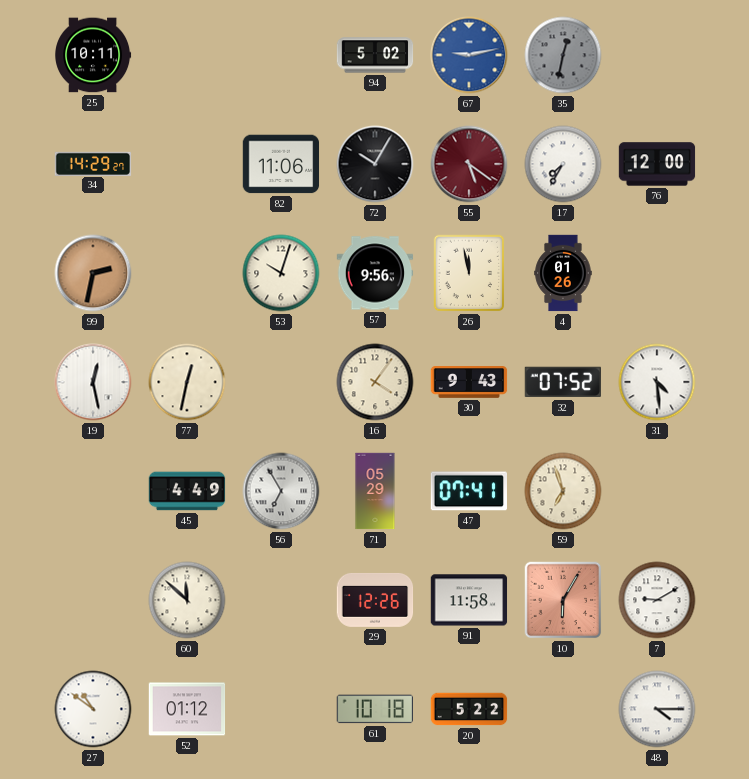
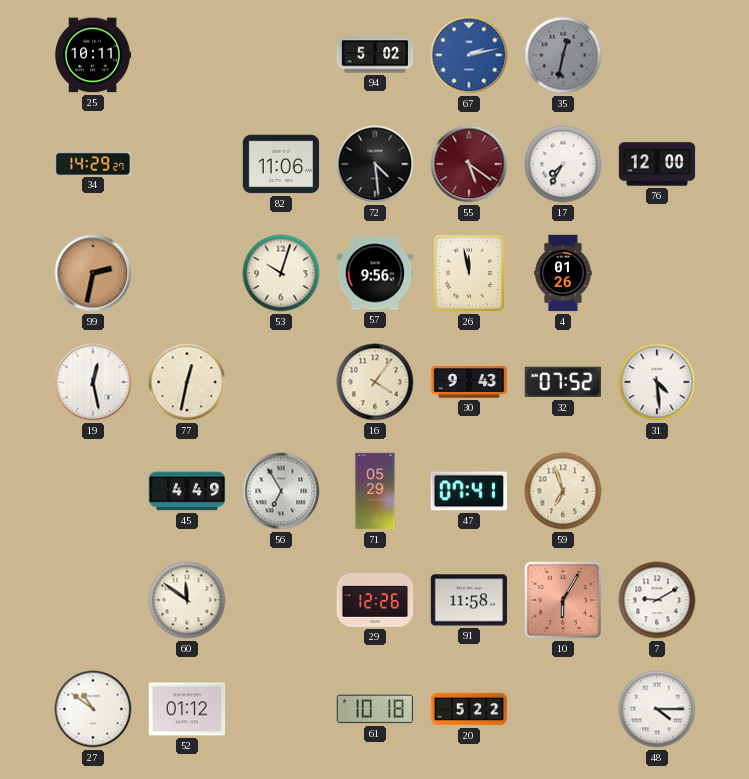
67: 9:13 -> 2:13
72: 10:05 -> 4:29
60: 11:52 -> 11:51
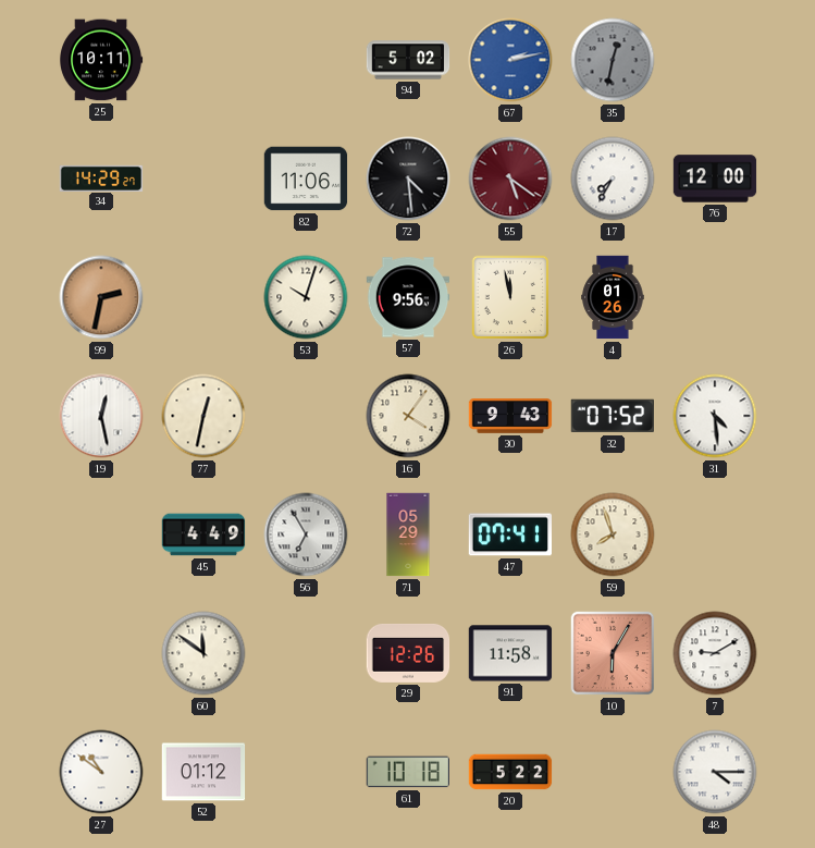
59: 6:57 -> 7:57
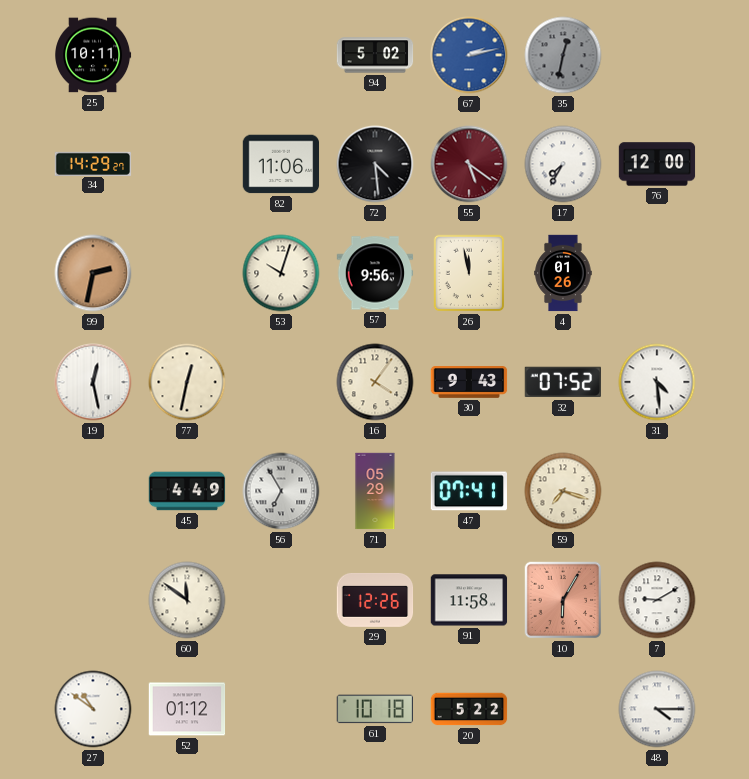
59: 7:57 -> 7:18
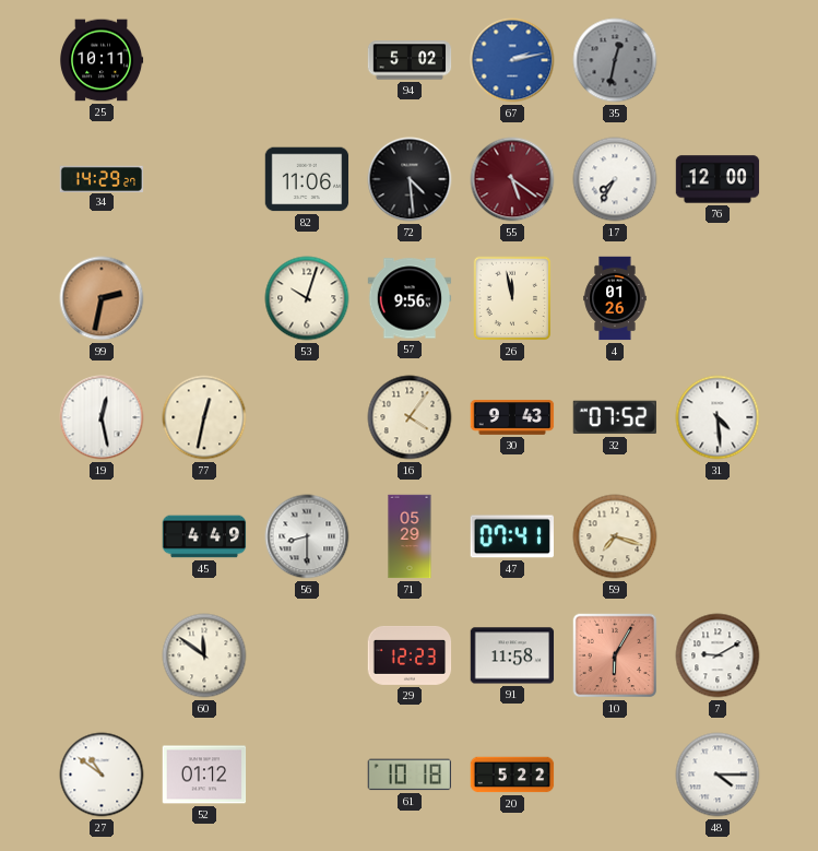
56: 6:55 -> 8:30
29: 12:26 -> 12:23
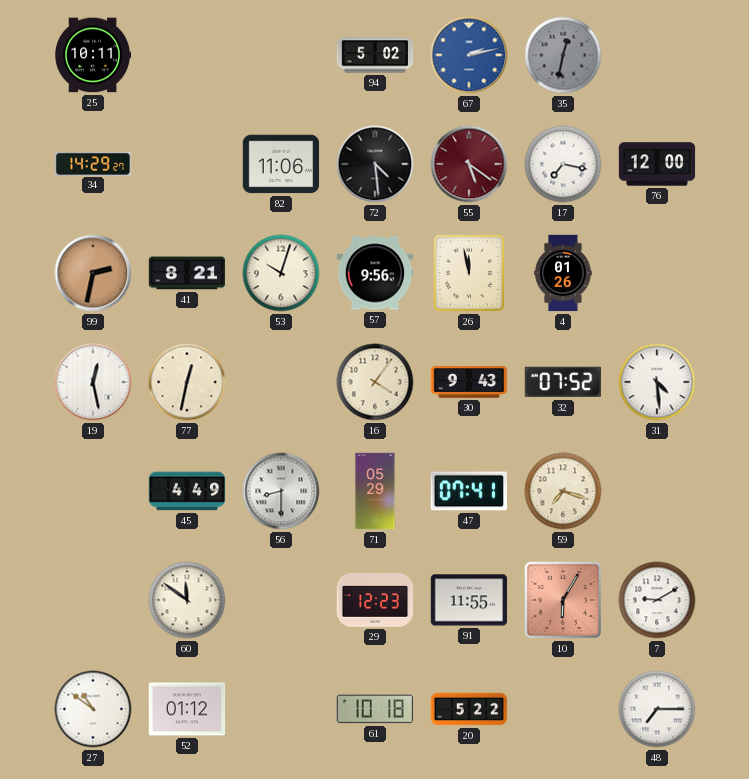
17: 7:35 -> 7:17
41: none -> 8:21
91: 11:58 -> 11:55
48: 4:15 -> 7:15
